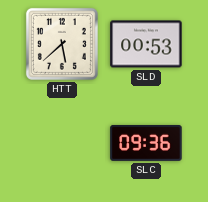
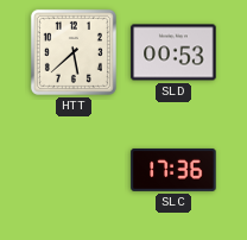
SLC: 09:36 -> 17:36
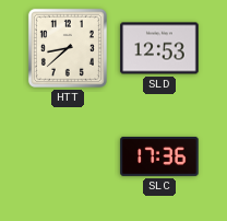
HTT: 5:38 -> 8:38
SLD: 00:53 -> 12:53
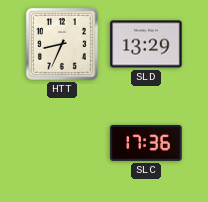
HTT: 8:38 -> 8:34
SLD: 12:53 -> 13:29
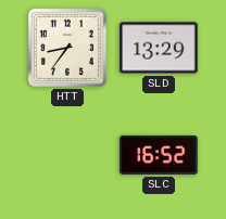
HTT: 8:34 -> 8:36
SLC: 17:36 -> 16:52
